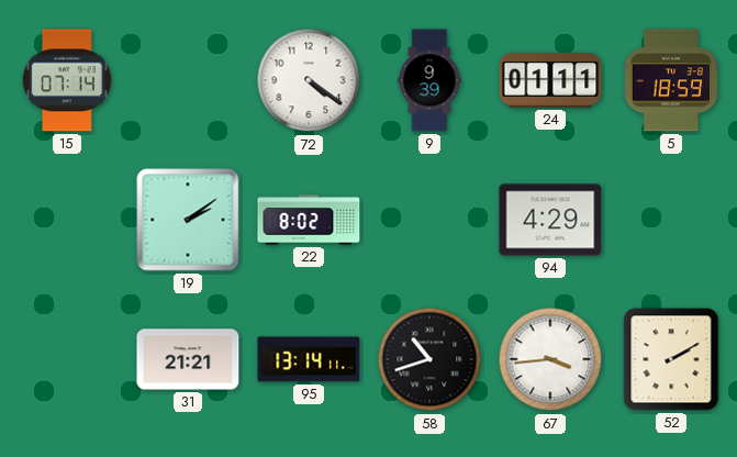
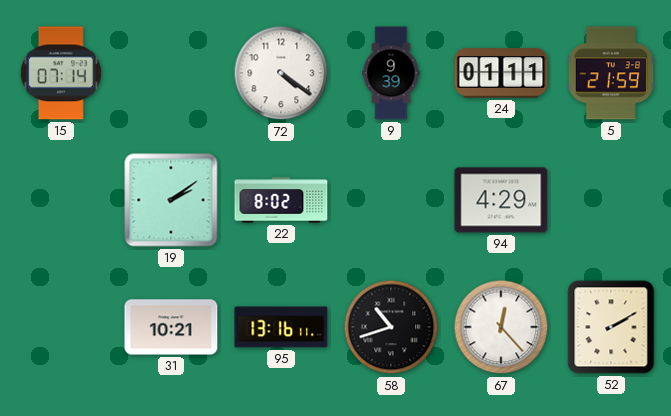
5: 18:59 -> 21:59
31: 21:21 -> 10:21
95: 13:14 -> 13:16
67: 3:44 -> 12:23
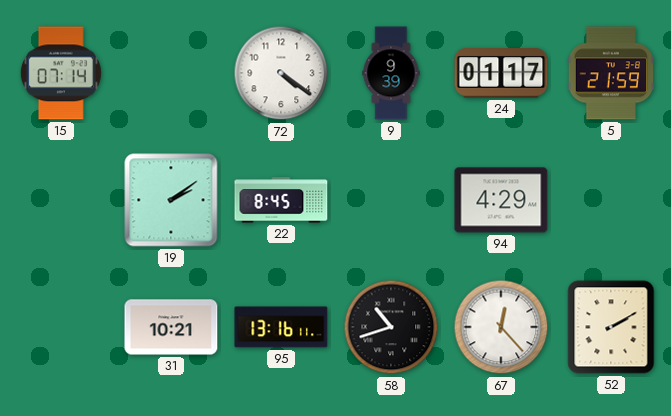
24: 01:11 -> 01:17
22: 8:02 -> 8:45
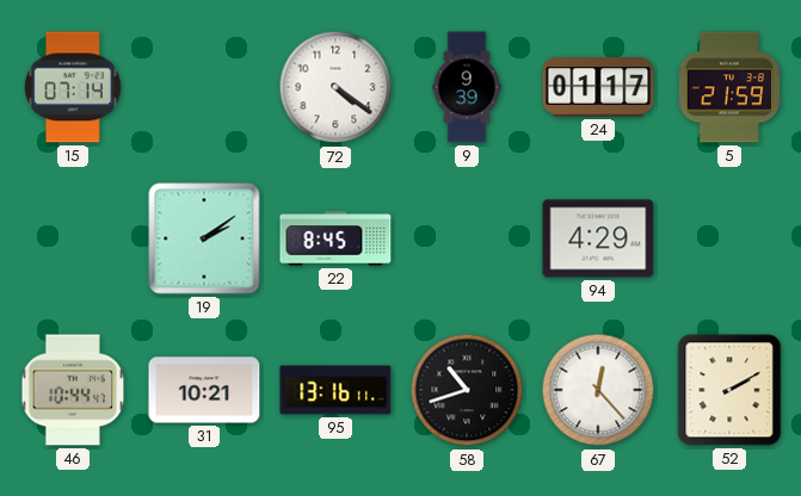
46: none -> 10:44
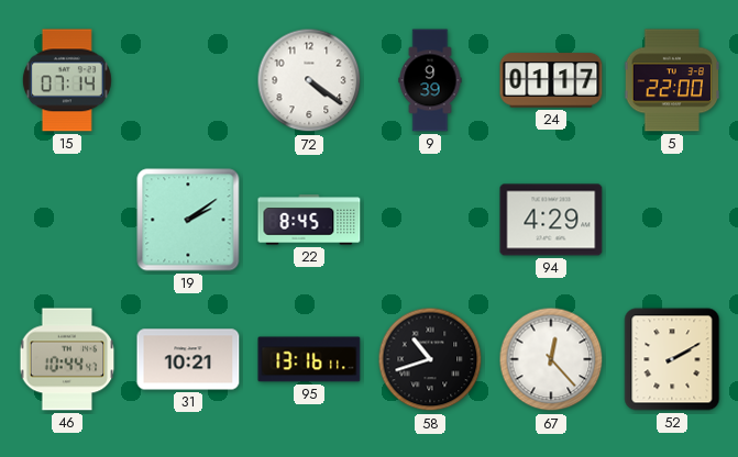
5: 21:59 -> 22:00
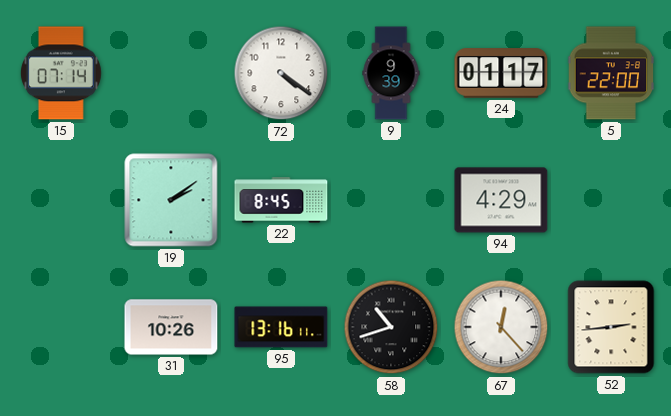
46: 10:44 -> none
31: 10:21 -> 10:26
52: 2:10 -> 2:44
